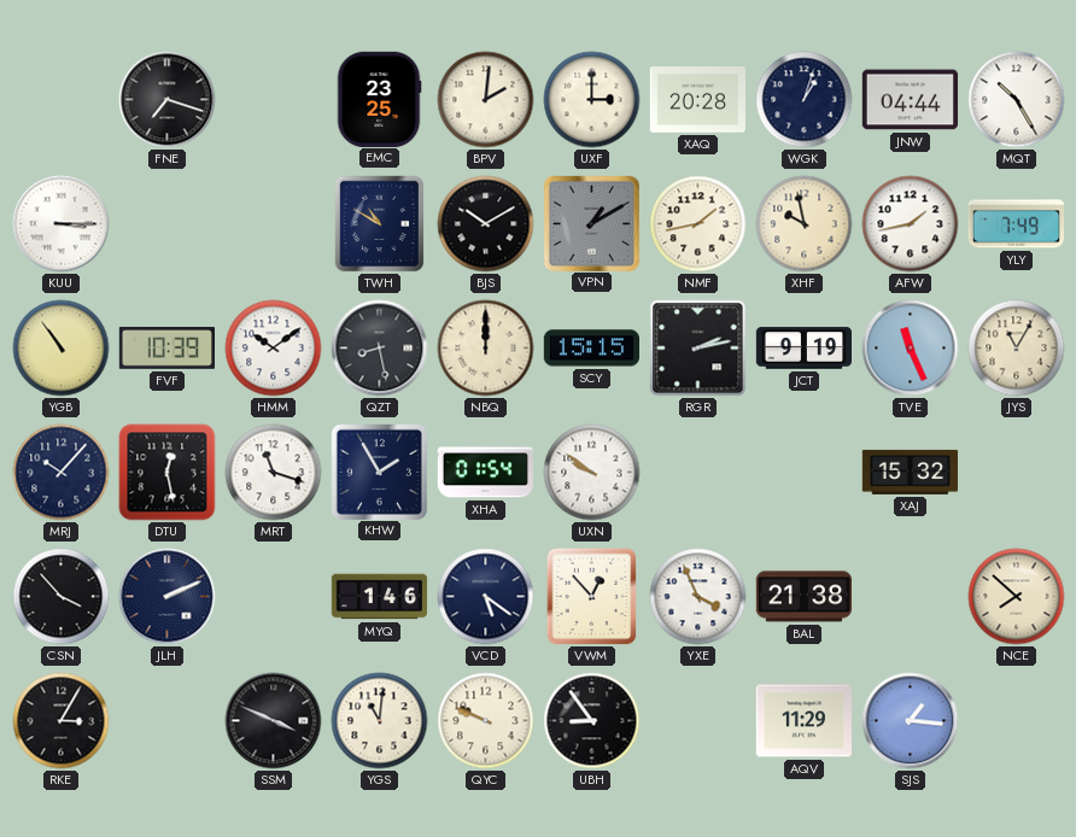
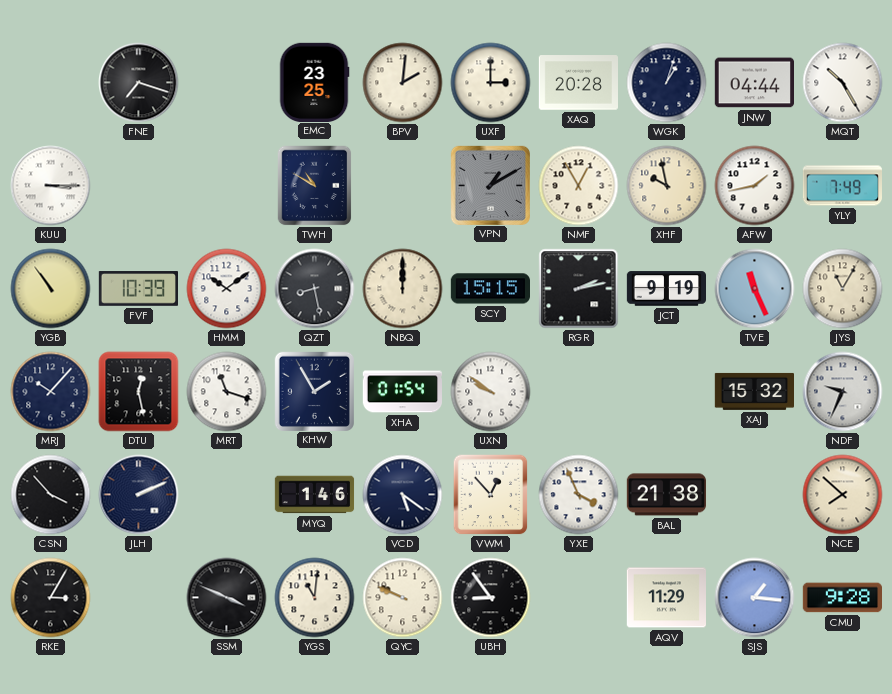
BJS: 10:10 -> none
NMF: 1:43 -> 12:55
NDF: none -> 9:34
CMU: none -> 9:28
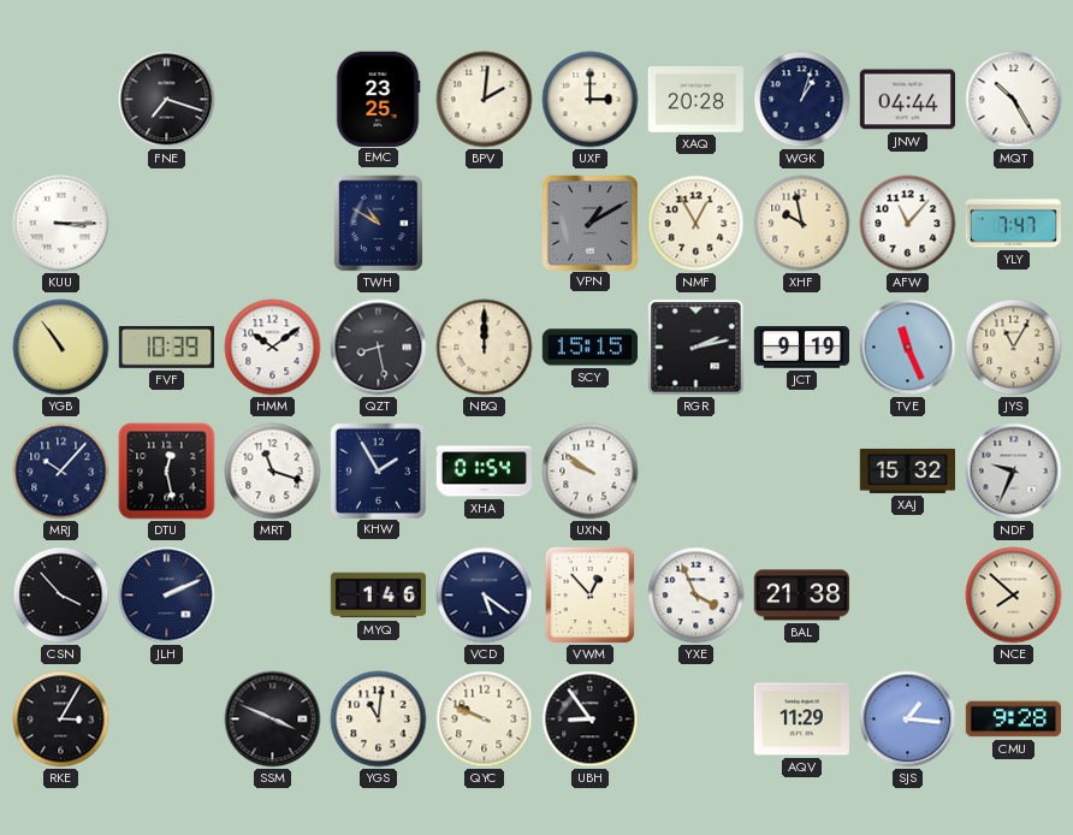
AFW: 1:43 -> 11:07
YLY: 7:49 -> 7:47
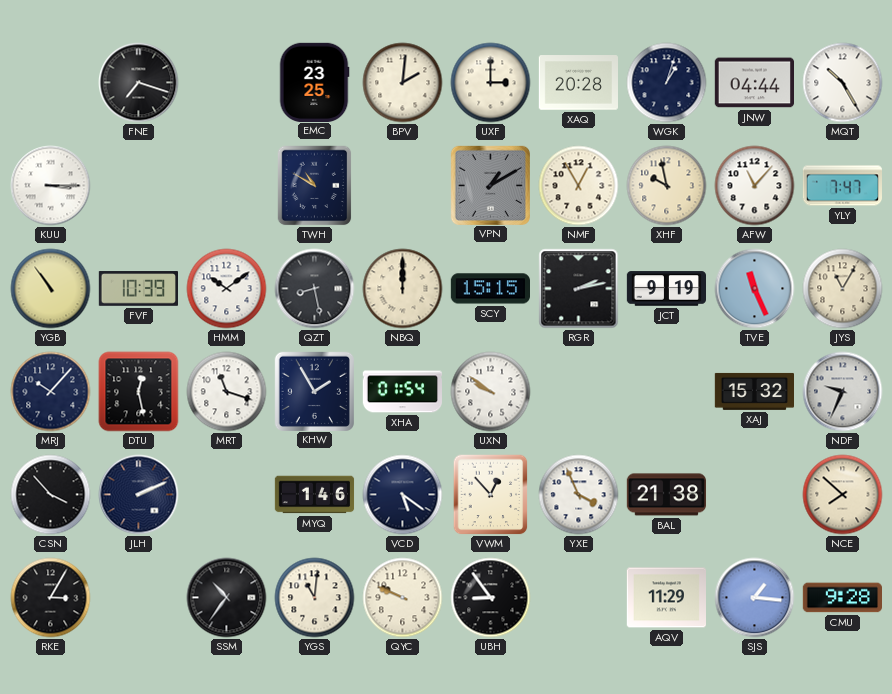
SSM: 3:49 -> 10:36
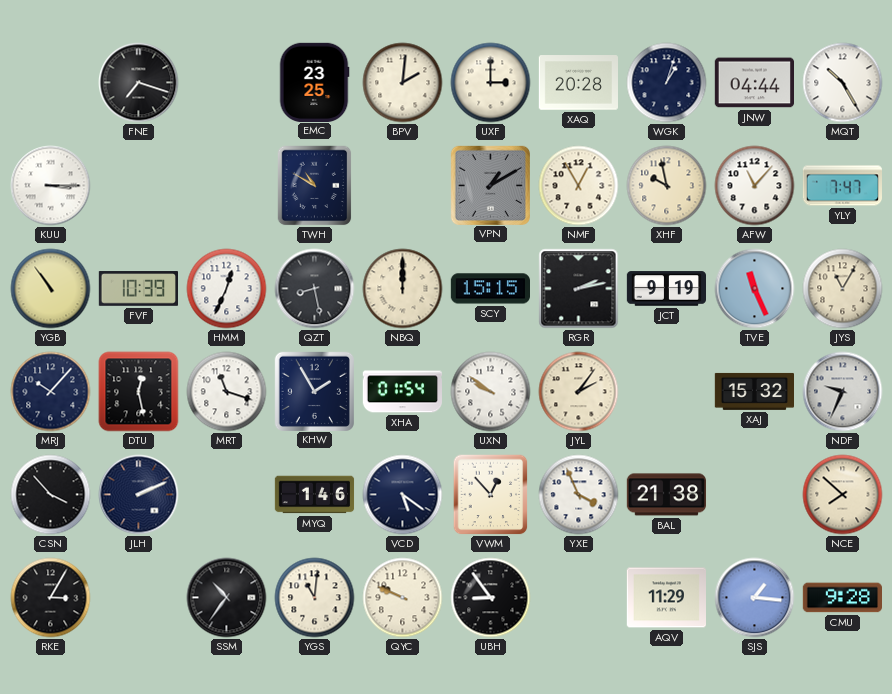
HMM: 10:09 -> 12:34
JYL: none -> 2:06
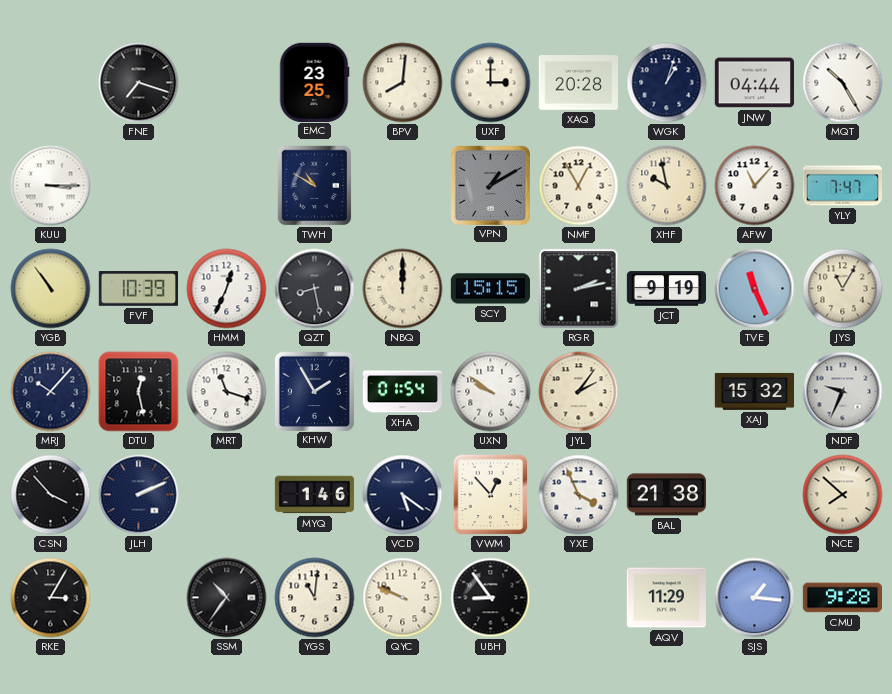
BPV: 2:01 -> 8:01
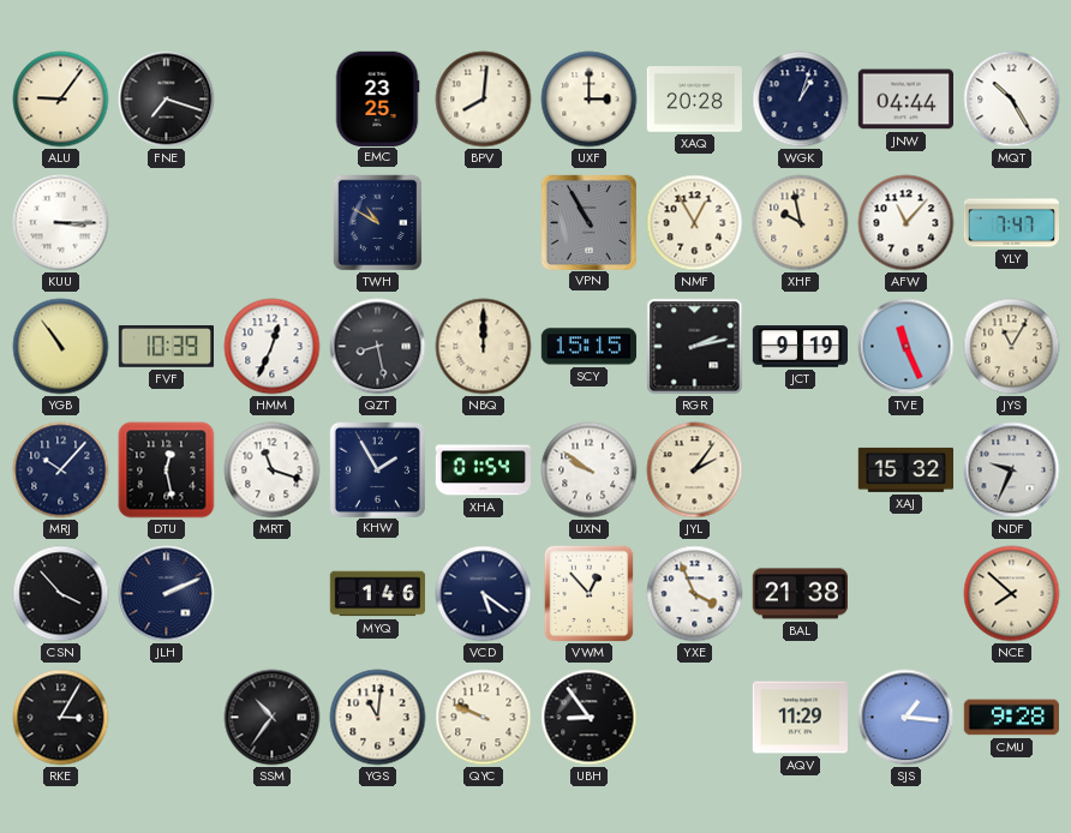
ALU: none -> 9:06
VPN: 1:10 -> 10:55
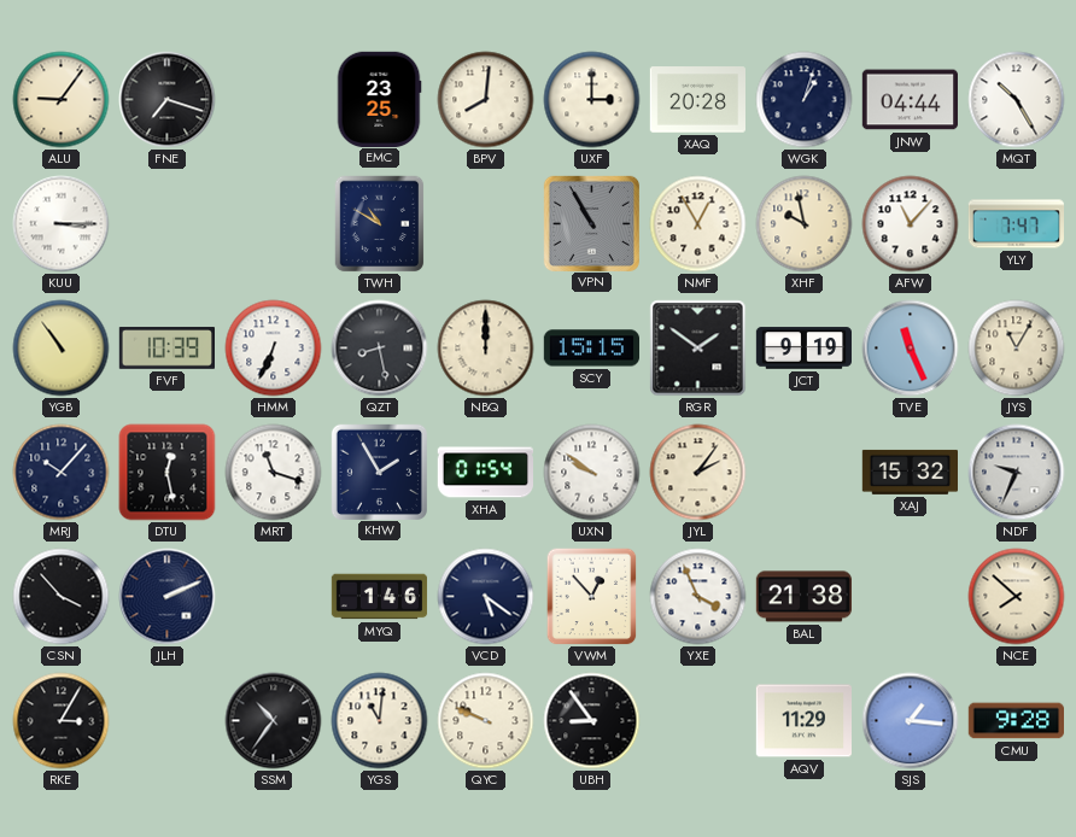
HMM: 12:34 -> 6:34
RGR: 2:13 -> 1:51
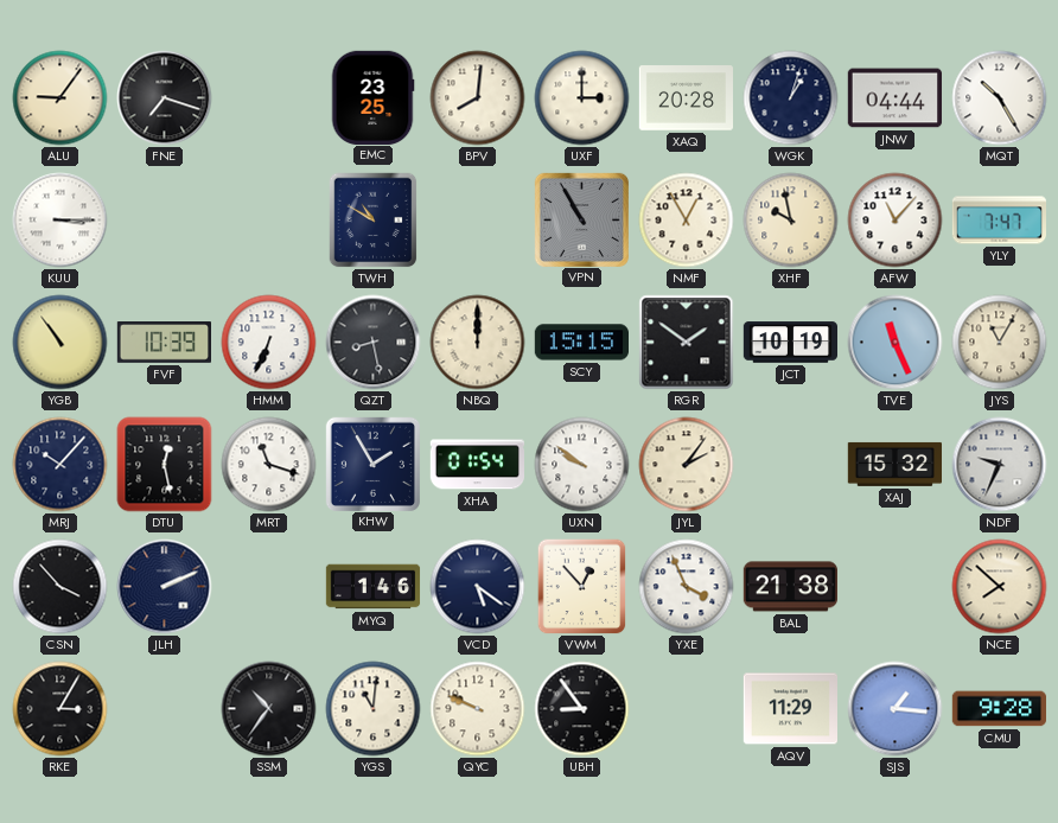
JCT: 9:19 -> 10:19
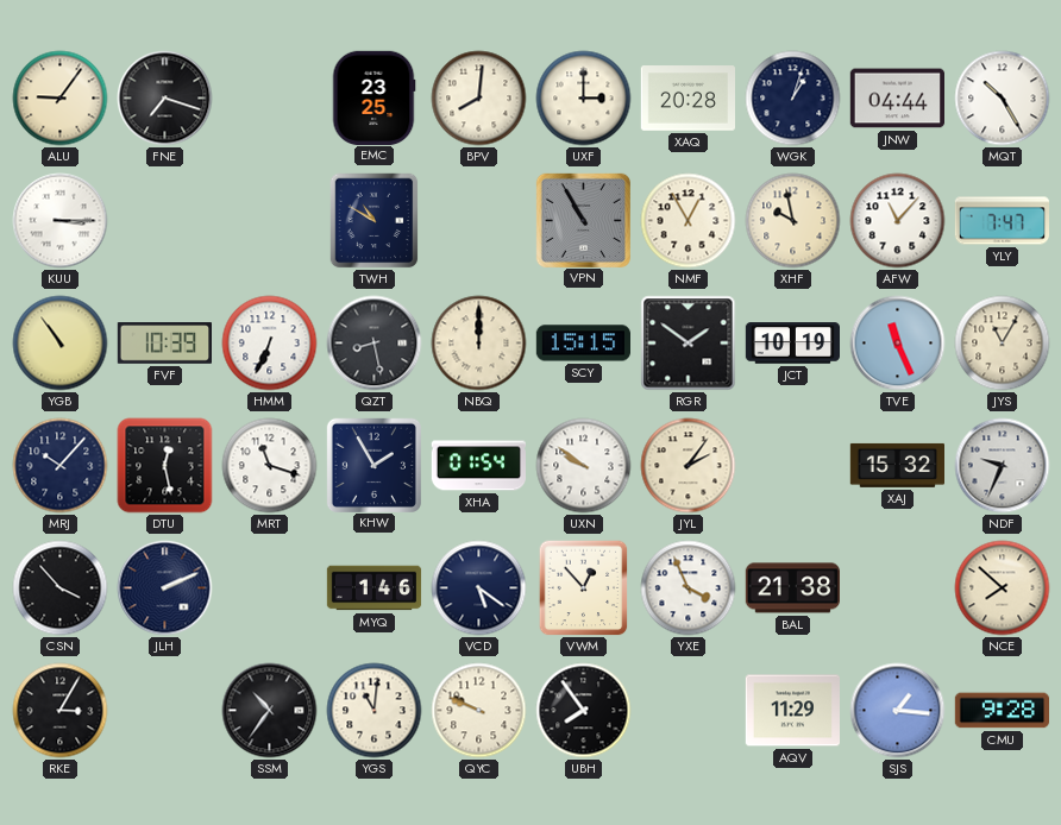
UBH: 8:54 -> 7:54
